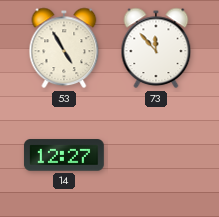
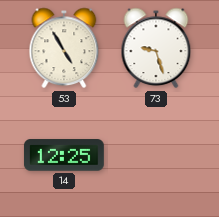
73: 11:53 -> 9:27
14: 12:27 -> 12:25
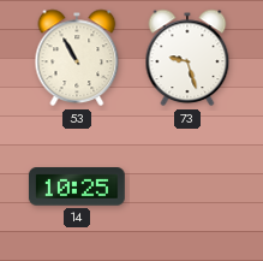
53: 4:55 -> 10:55
14: 12:25 -> 10:25
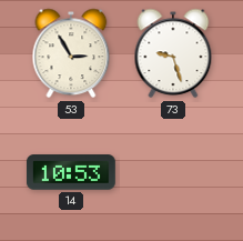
53: 10:55 -> 2:55
14: 10:25 -> 10:53
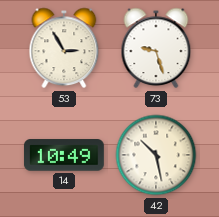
14: 10:53 -> 10:49
42: none -> 10:28
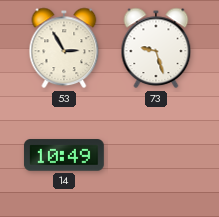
42: 10:28 -> none
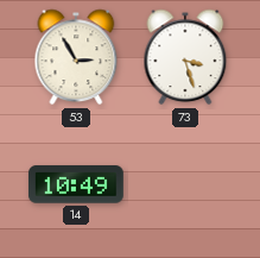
73: 9:27 -> 3:27
